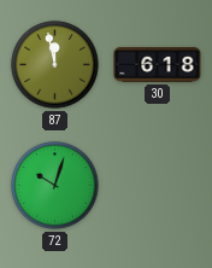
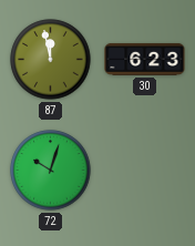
30: 6:18 -> 6:23
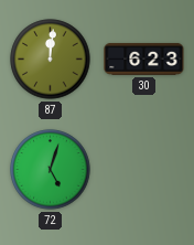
87: 11:58 -> 12:01
72: 10:03 -> 5:03
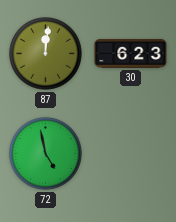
72: 5:03 -> 4:58
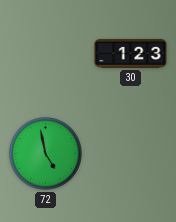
87: 12:01 -> none
30: 6:23 -> 1:23
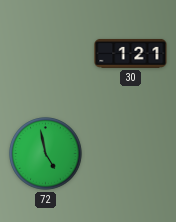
30: 1:23 -> 1:21
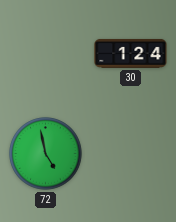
30: 1:21 -> 1:24
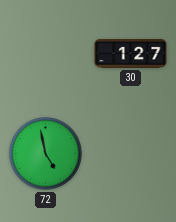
30: 1:24 -> 1:27
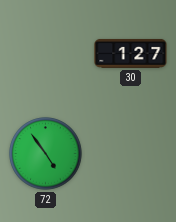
72: 4:58 -> 4:54
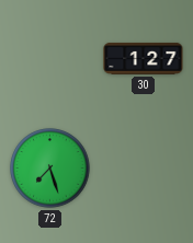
72: 4:54 -> 7:27
